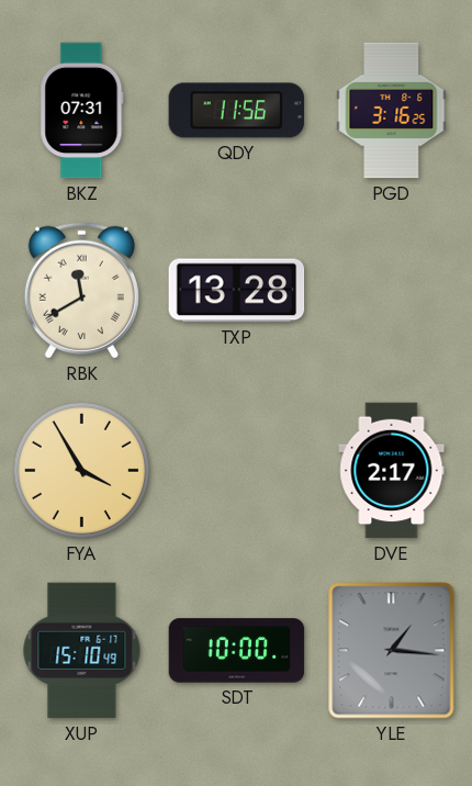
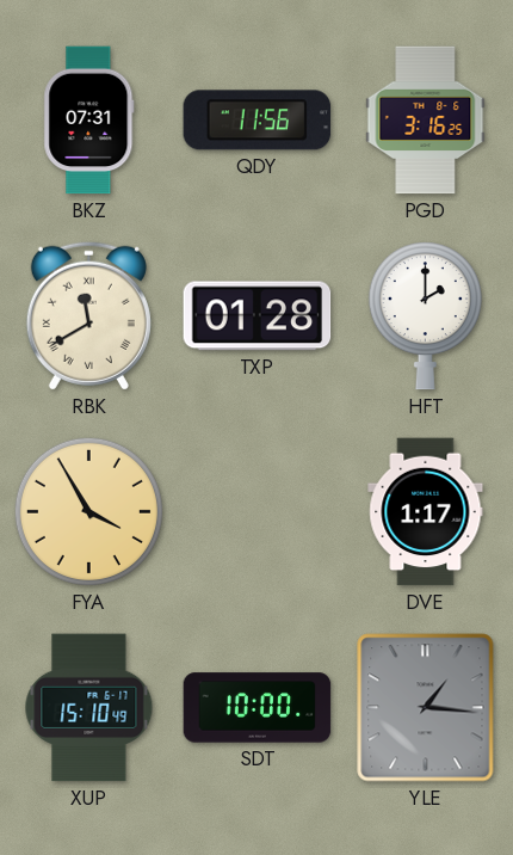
TXP: 13:28 -> 01:28
HFT: none -> 2:00
DVE: 2:17 -> 1:17
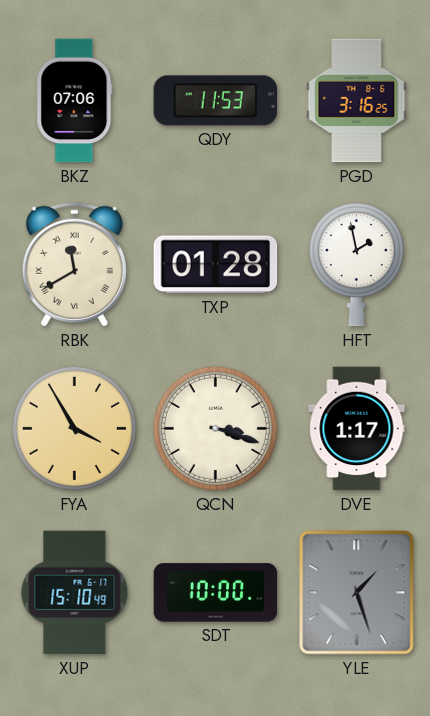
BKZ: 07:31 -> 07:06
QDY: 11:56 -> 11:53
HFT: 2:00 -> 1:58
QCN: none -> 3:18
YLE: 1:16 -> 1:27
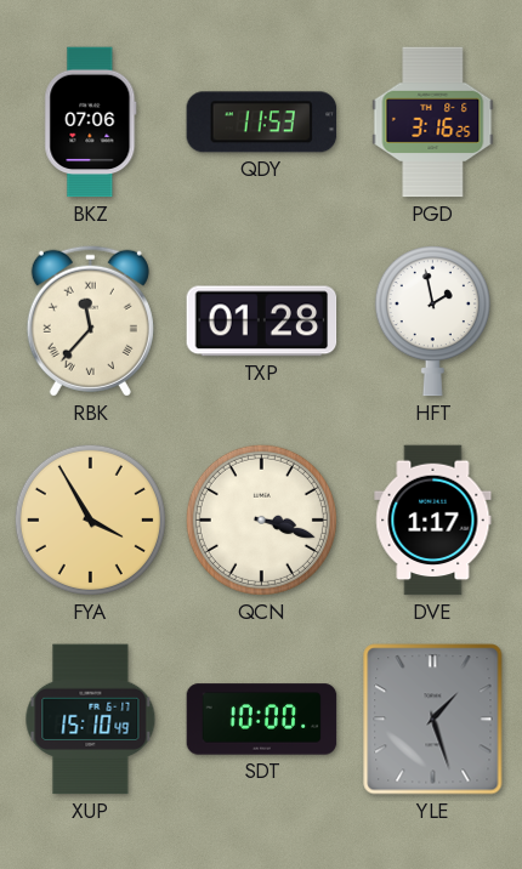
RBK: 11:40 -> 11:37
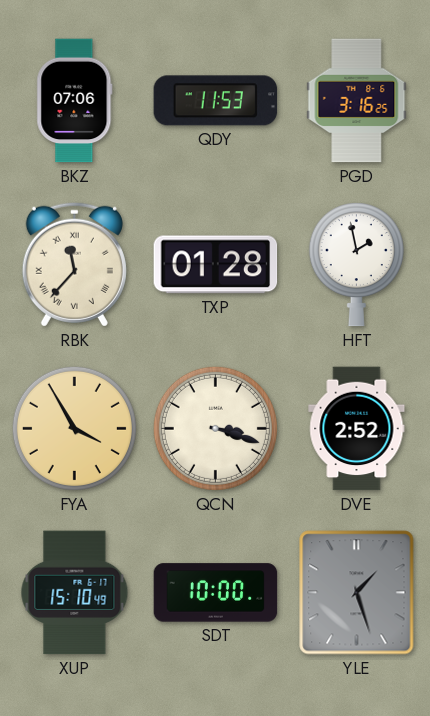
DVE: 1:17 -> 2:52
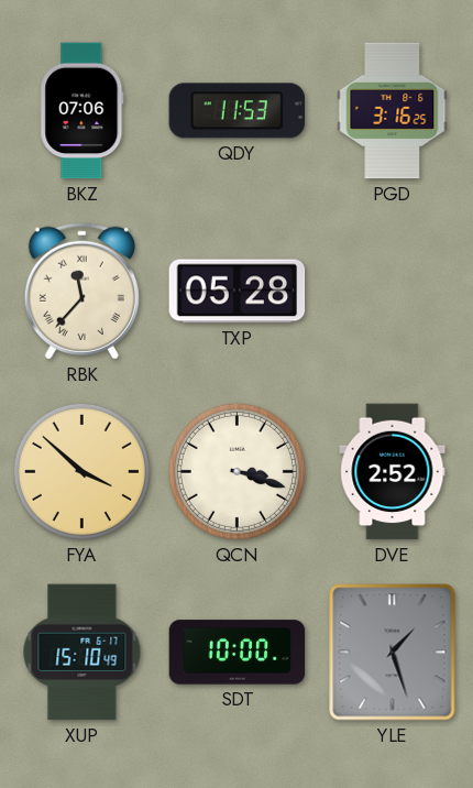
TXP: 01:28 -> 05:28
HFT: 1:58 -> none
FYA: 3:55 -> 3:52
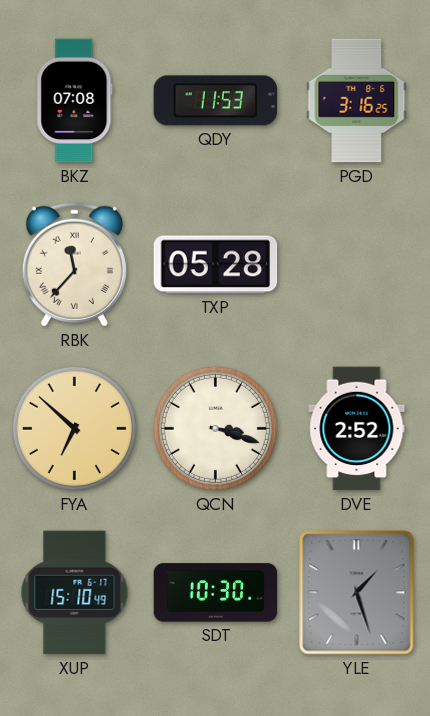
BKZ: 07:06 -> 07:08
FYA: 3:52 -> 6:52
SDT: 10:00 -> 10:30
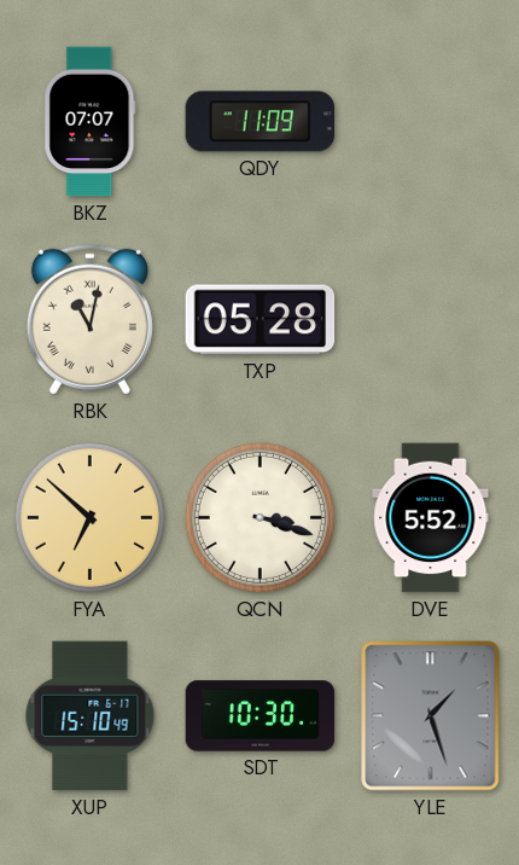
BKZ: 07:08 -> 07:07
QDY: 11:53 -> 11:09
PGD: 3:16 -> none
RBK: 11:37 -> 11:02
DVE: 2:52 -> 5:52
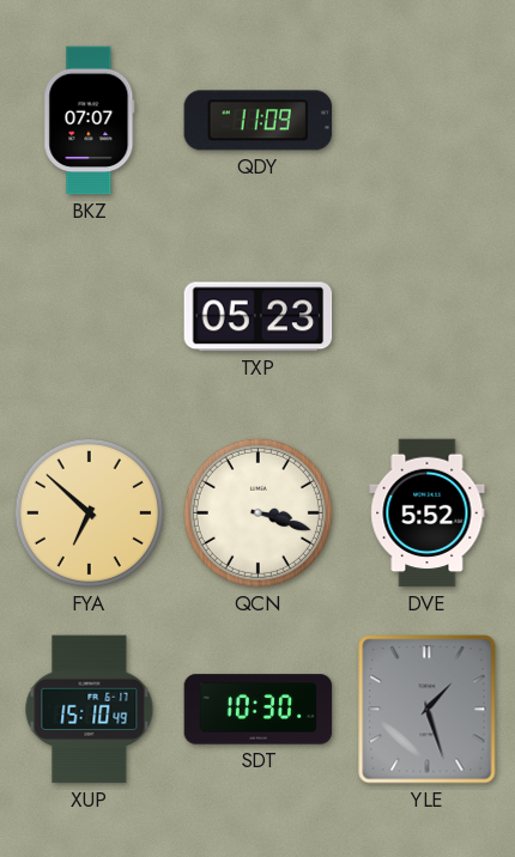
RBK: 11:02 -> none
TXP: 05:28 -> 05:23
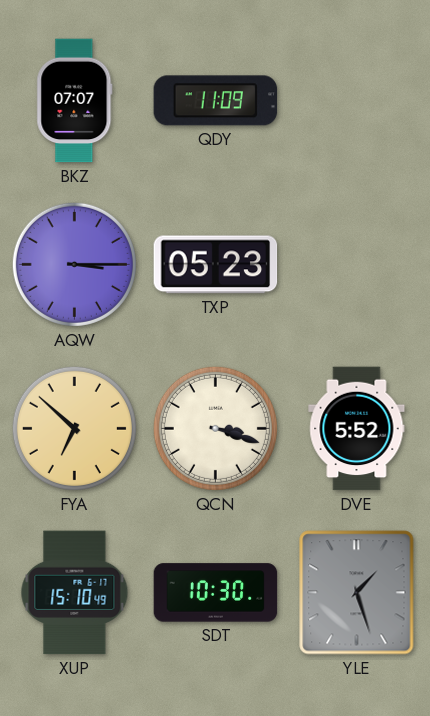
AQW: none -> 3:15
